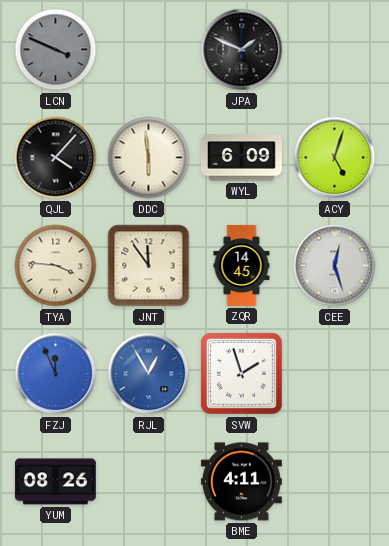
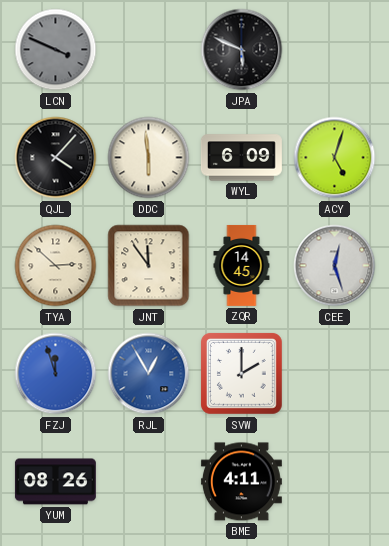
JPA: 1:49 -> 5:49
TYA: 3:46 -> 2:52
FZJ: 11:56 -> 11:57
SVW: 1:57 -> 2:00
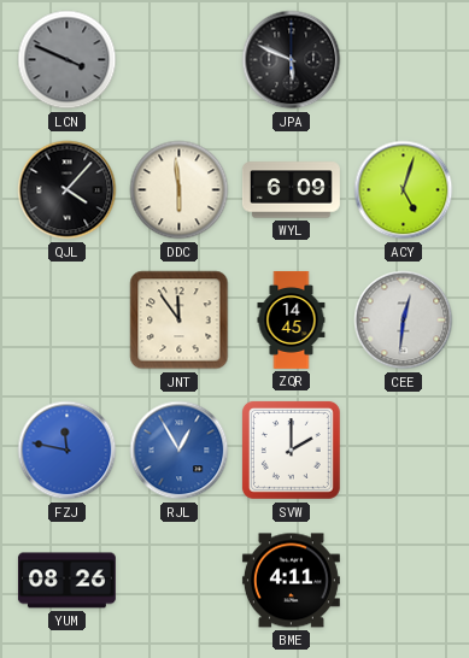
TYA: 2:52 -> none
CEE: 12:27 -> 12:31
FZJ: 11:57 -> 11:47
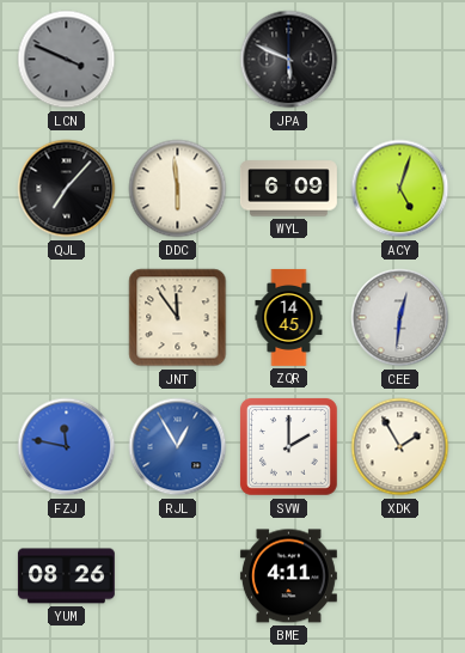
QJL: 4:07 -> 7:07
XDK: none -> 1:55
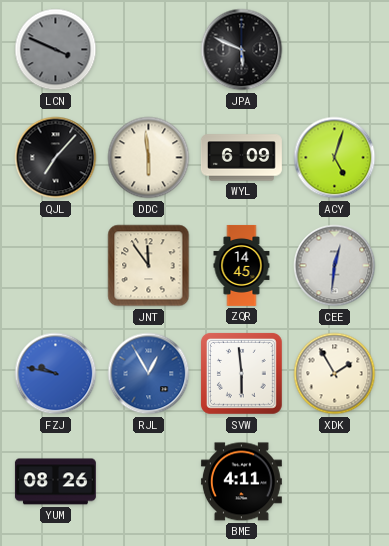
FZJ: 11:47 -> 9:47
SVW: 2:00 -> 5:59
